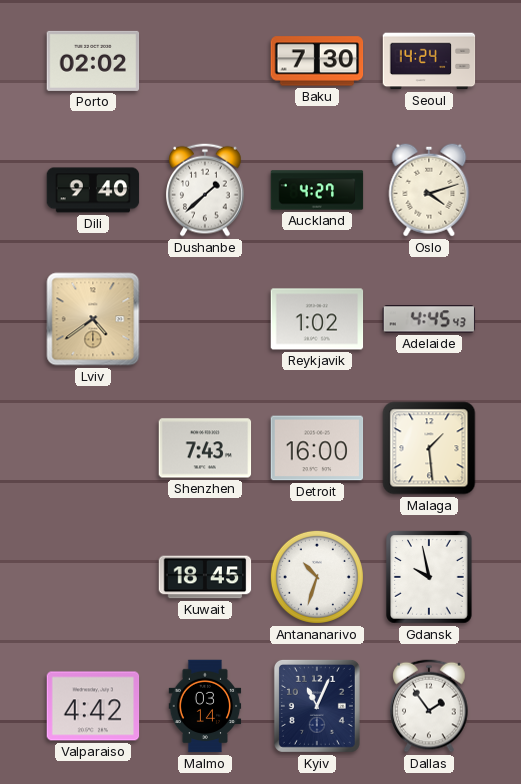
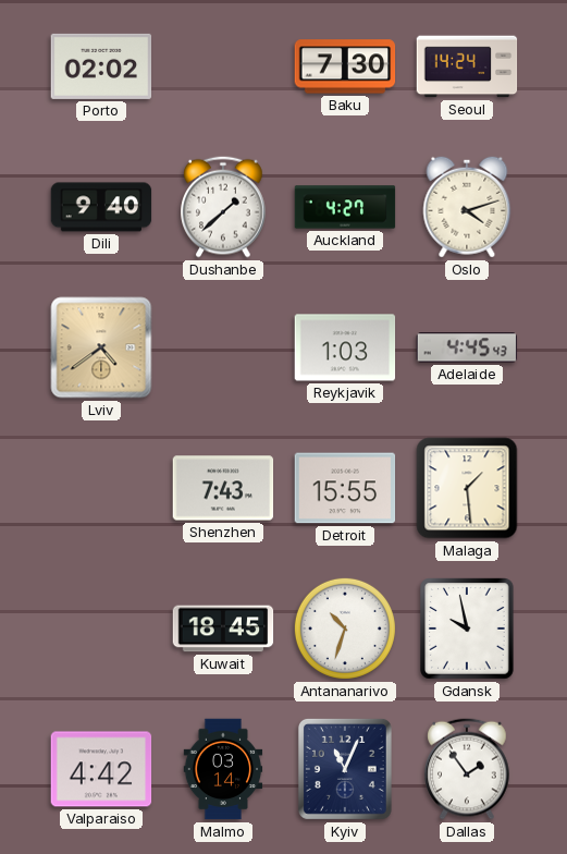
Reykjavik: 1:02 -> 1:03
Detroit: 16:00 -> 15:55
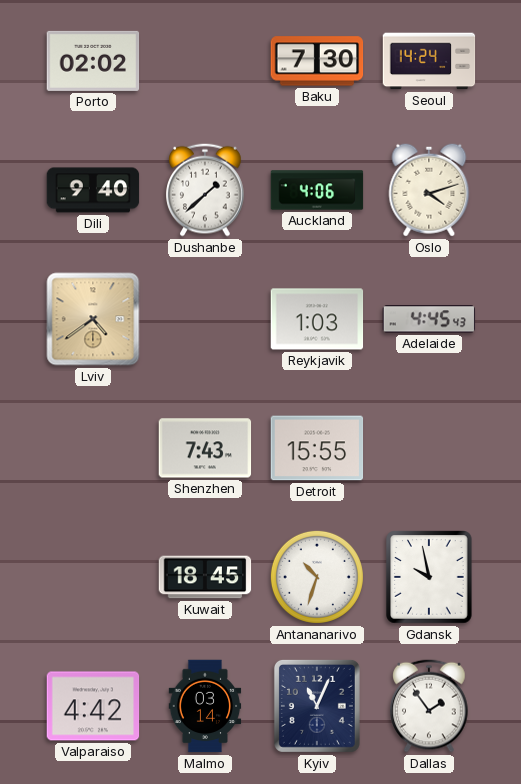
Auckland: 4:27 -> 4:06
Malaga: 1:29 -> none
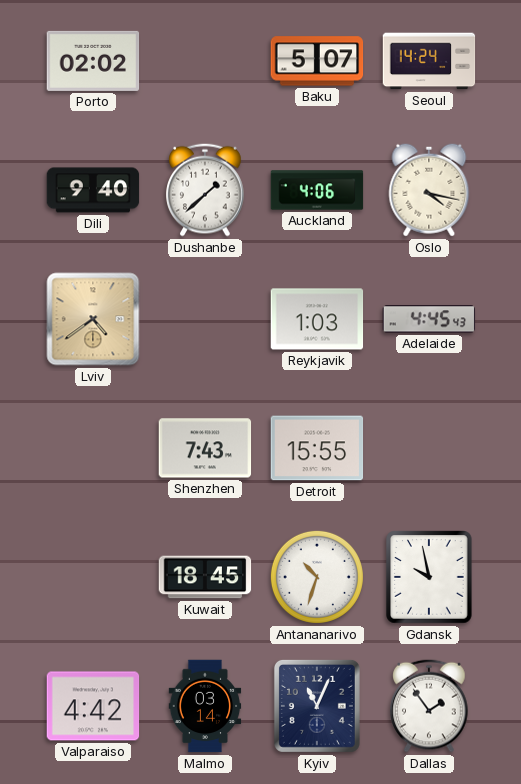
Baku: 7:30 -> 5:07
Oslo: 4:12 -> 4:17
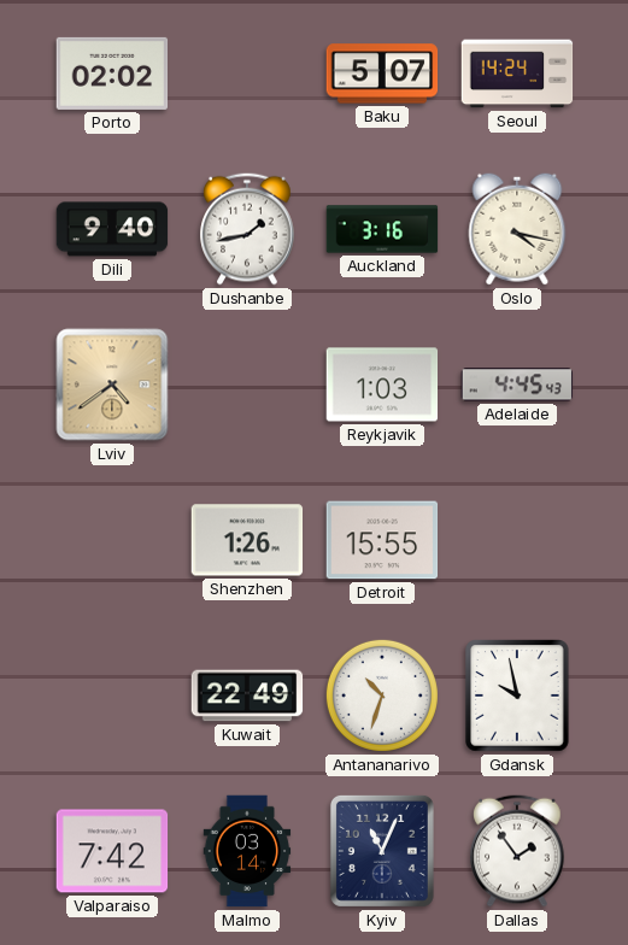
Dushanbe: 1:38 -> 1:43
Auckland: 4:06 -> 3:16
Shenzhen: 7:43 -> 1:26
Kuwait: 18:45 -> 22:49
Valparaiso: 4:42 -> 7:42
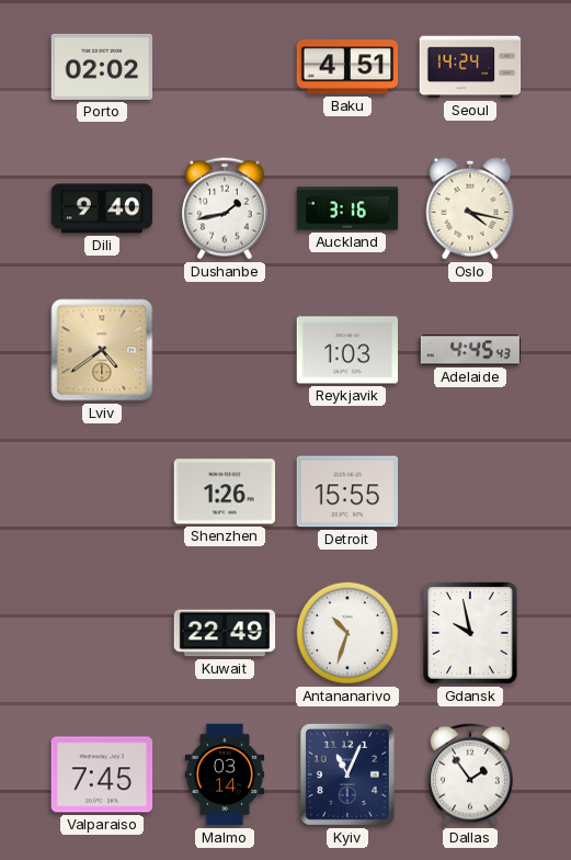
Baku: 5:07 -> 4:51
Valparaiso: 7:42 -> 7:45
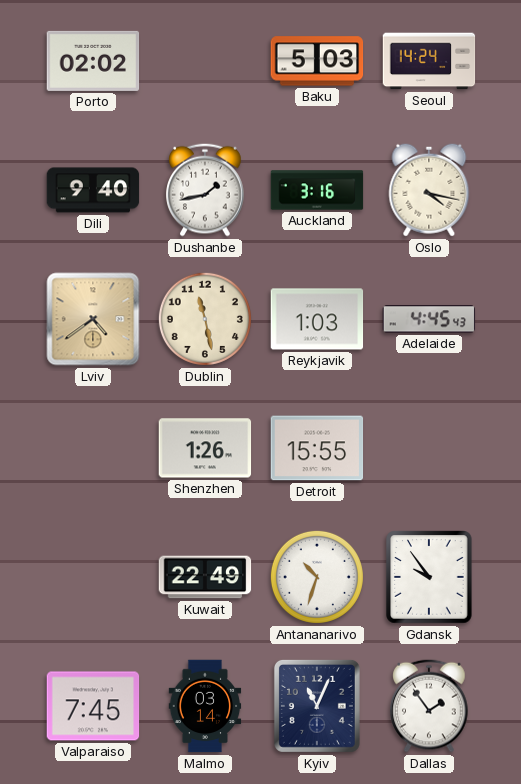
Baku: 4:51 -> 5:03
Dublin: none -> 11:28
Gdansk: 9:58 -> 9:54
